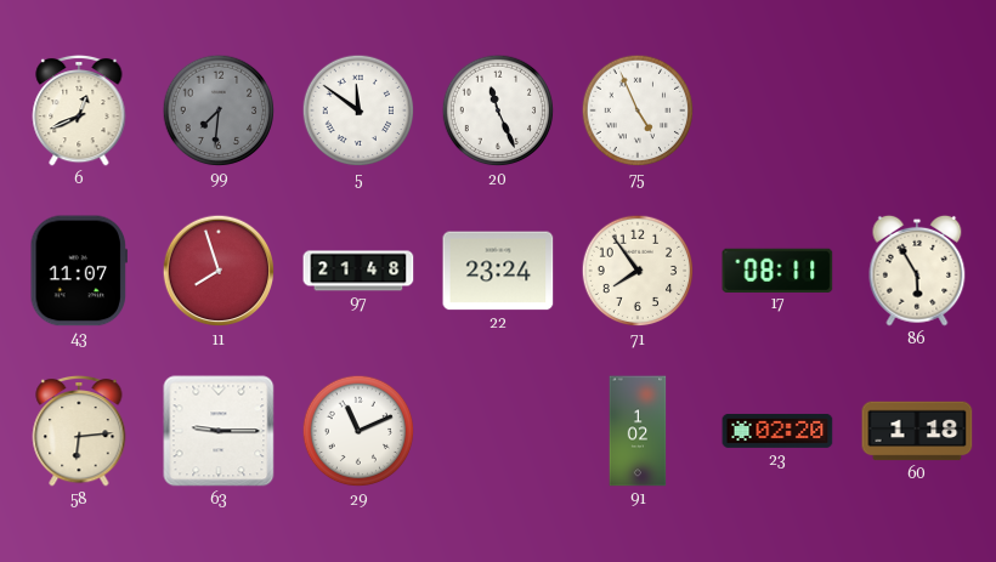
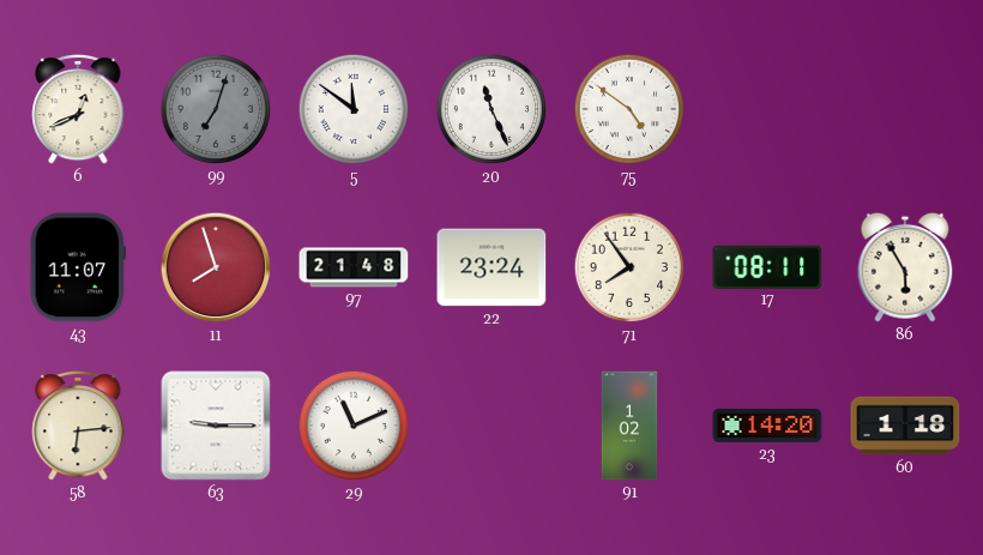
99: 7:31 -> 7:03
75: 4:56 -> 4:51
23: 02:20 -> 14:20
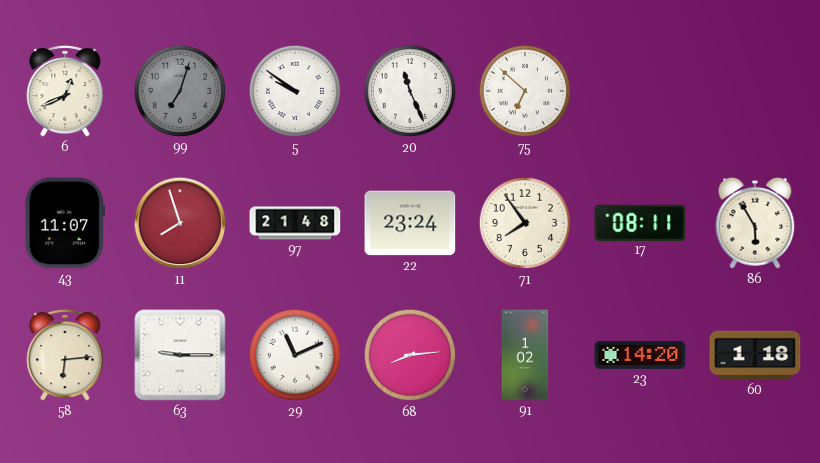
5: 11:51 -> 9:51
75: 4:51 -> 6:52
68: none -> 8:14
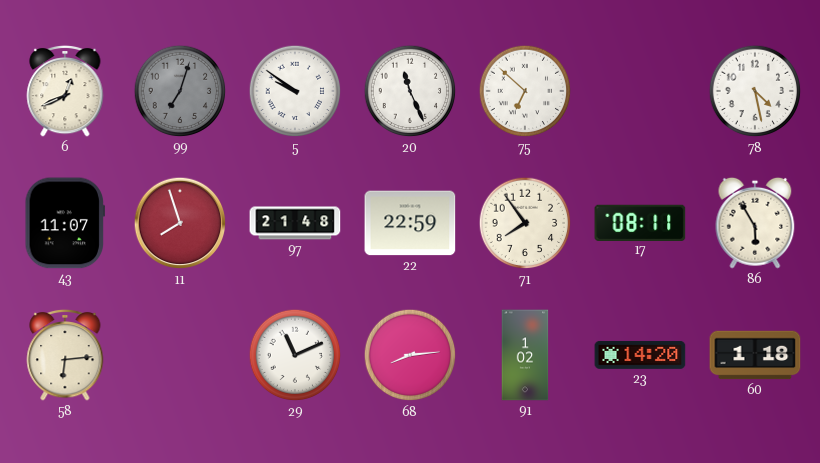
78: none -> 4:28
22: 23:24 -> 22:59
63: 9:15 -> none
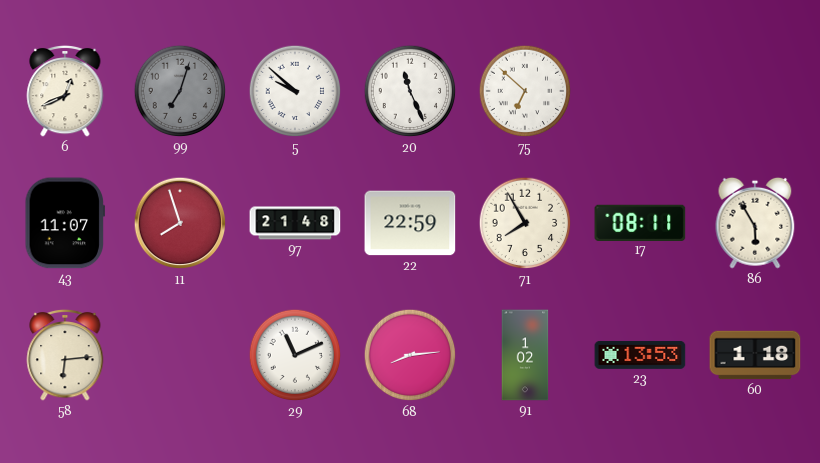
5: 9:51 -> 9:52
78: 4:28 -> none
71: 7:54 -> 7:55
23: 14:20 -> 13:53
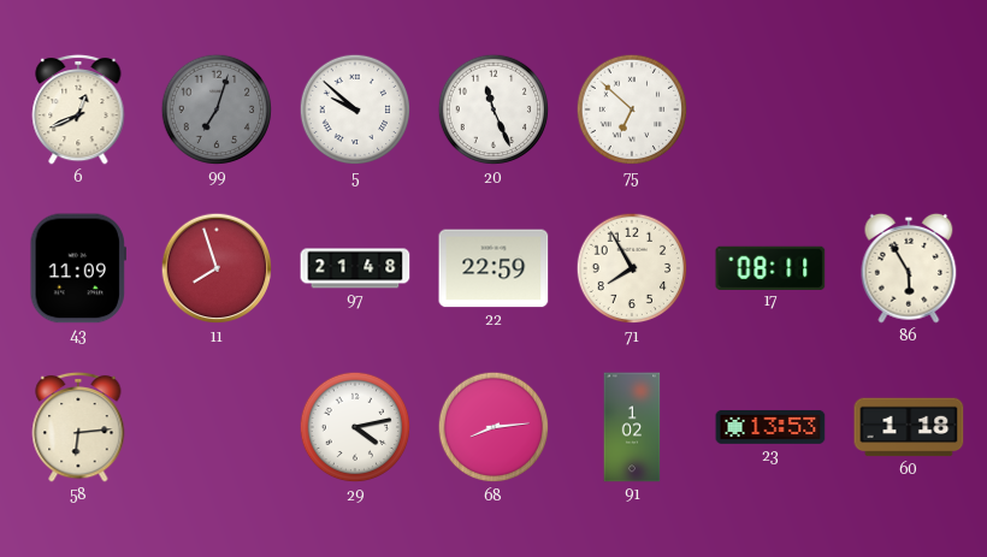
43: 11:07 -> 11:09
29: 11:11 -> 4:13
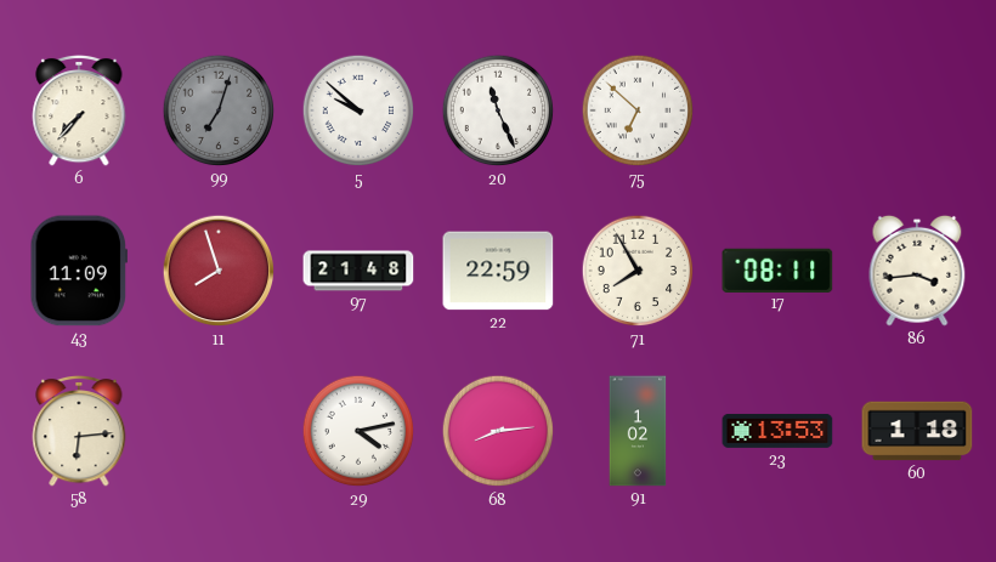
6: 12:41 -> 7:37
86: 5:55 -> 3:44
